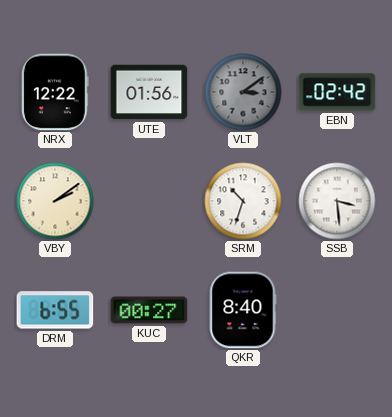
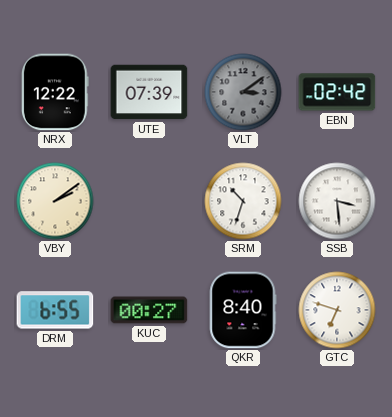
UTE: 01:56 -> 07:39
GTC: none -> 6:48
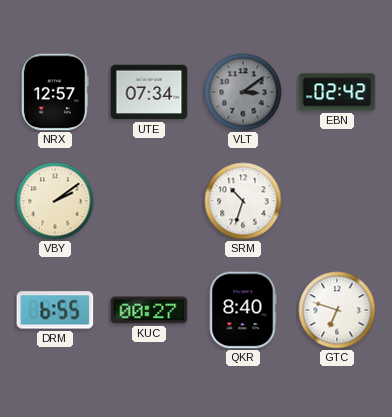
NRX: 12:22 -> 12:57
UTE: 07:39 -> 07:34
SSB: 3:29 -> none
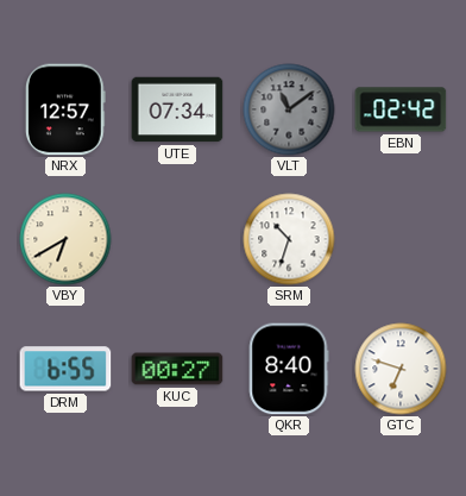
VLT: 3:09 -> 11:09
VBY: 2:09 -> 6:40
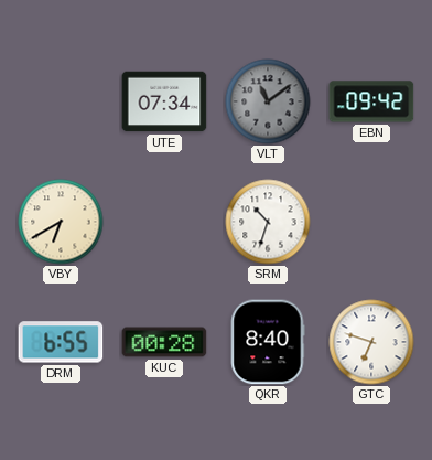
NRX: 12:57 -> none
EBN: 02:42 -> 09:42
KUC: 00:27 -> 00:28
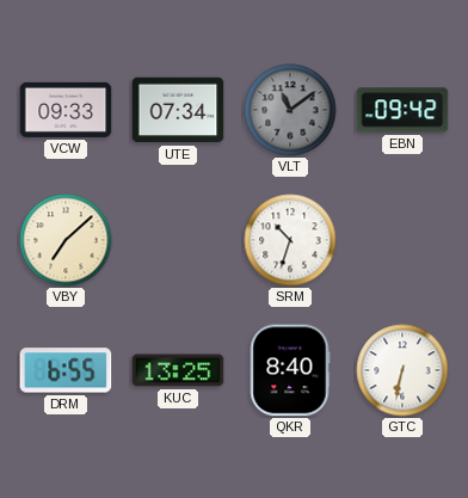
VCW: none -> 09:33
VBY: 6:40 -> 7:08
KUC: 00:28 -> 13:25
GTC: 6:48 -> 6:32
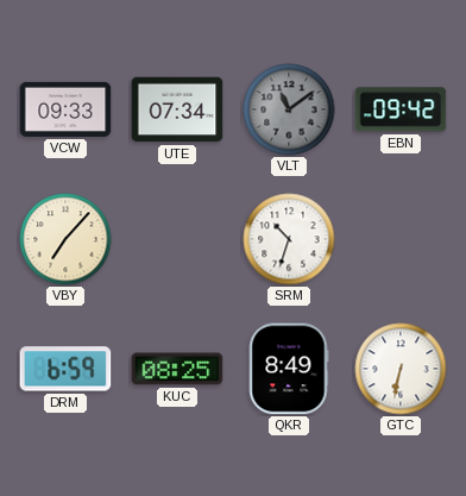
VBY: 7:08 -> 7:07
DRM: 6:55 -> 6:59
KUC: 13:25 -> 08:25
QKR: 8:40 -> 8:49
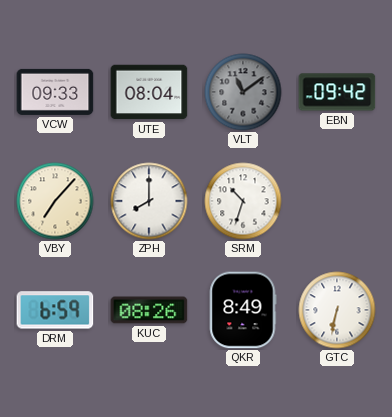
UTE: 07:34 -> 08:04
ZPH: none -> 8:00
KUC: 08:25 -> 08:26
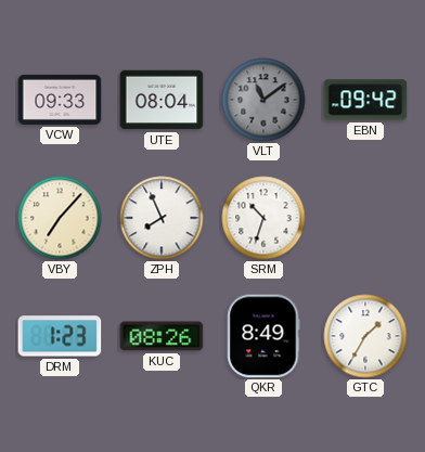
ZPH: 8:00 -> 7:56
DRM: 6:59 -> 1:23
GTC: 6:32 -> 1:35
